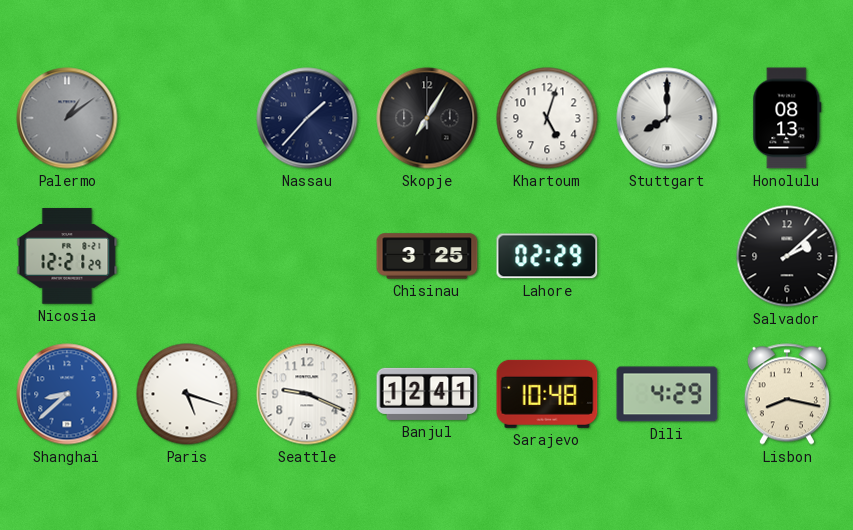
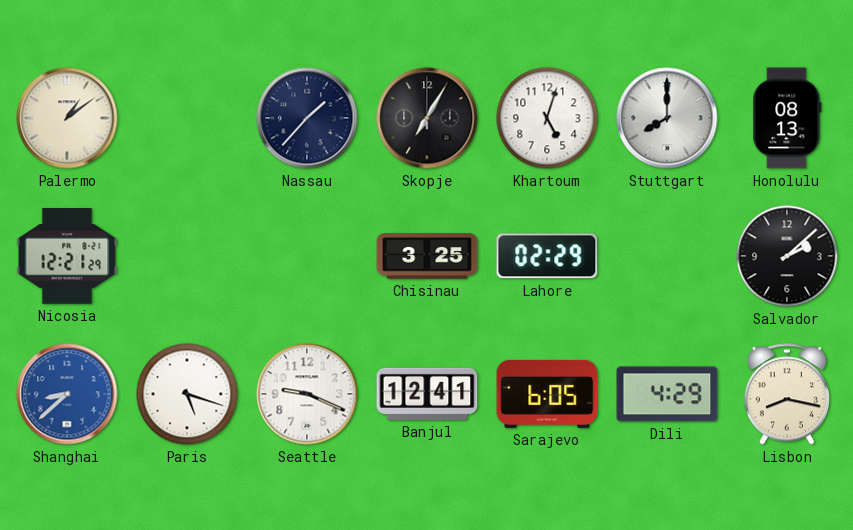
Palermo dial: grey -> cream
Sarajevo: 10:48 -> 6:05
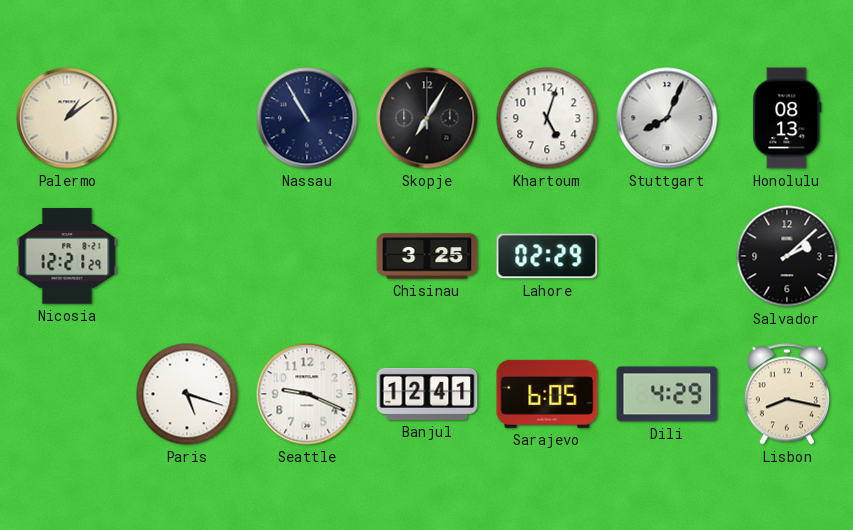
Nassau: 1:37 -> 10:55
Stuttgart: 8:00 -> 8:04
Shanghai: 8:38 -> none
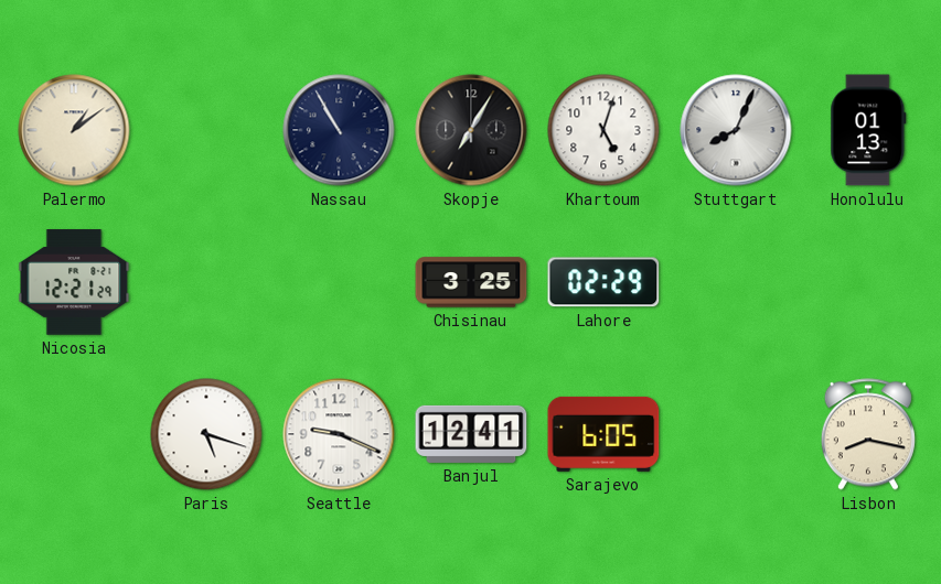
Honolulu: 08:13 -> 01:13
Salvador: 2:08 -> none
Dili: 4:29 -> none
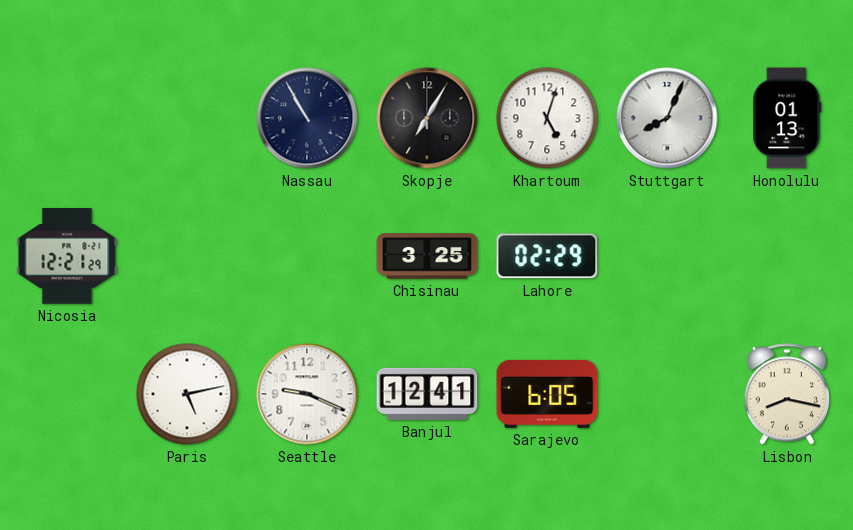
Palermo: 1:09 -> none
Paris: 5:18 -> 5:13
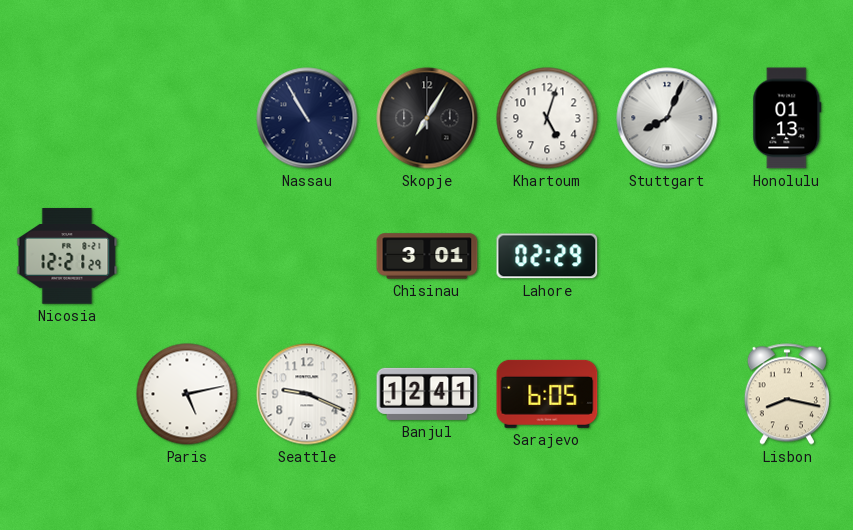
Chisinau: 3:25 -> 3:01
